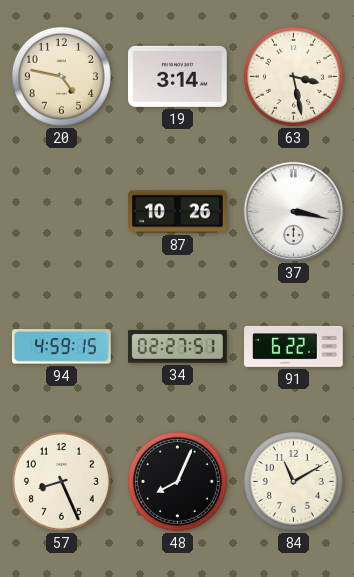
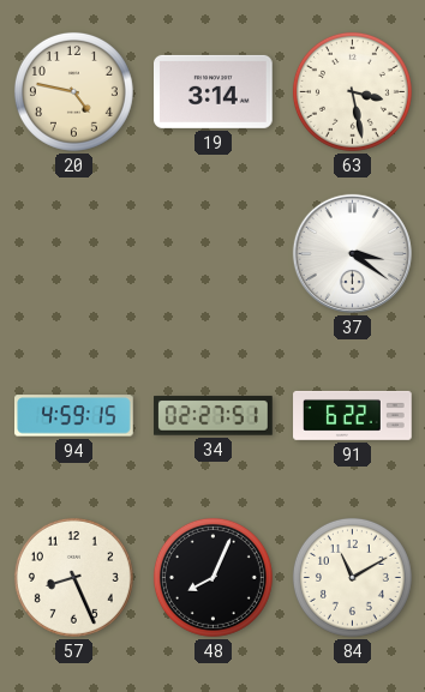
87: 10:26 -> none
37: 3:17 -> 3:21
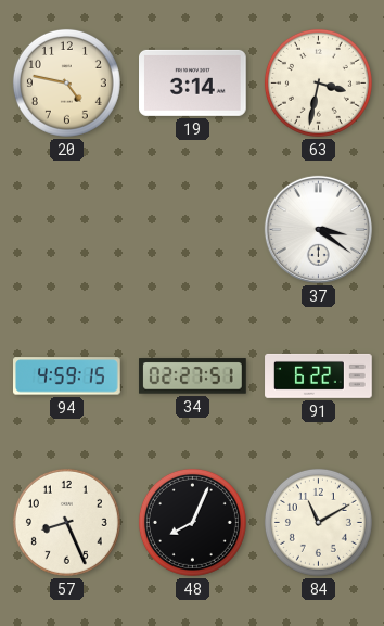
63: 3:28 -> 3:32
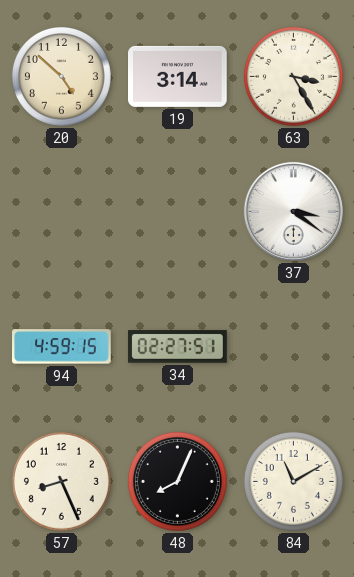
20: 4:47 -> 4:52
63: 3:32 -> 3:25
91: 6:22 -> none
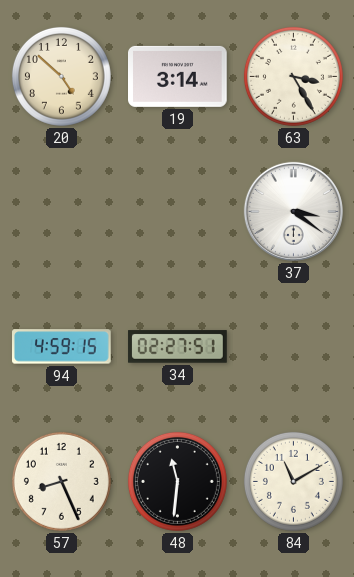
48: 8:04 -> 11:31
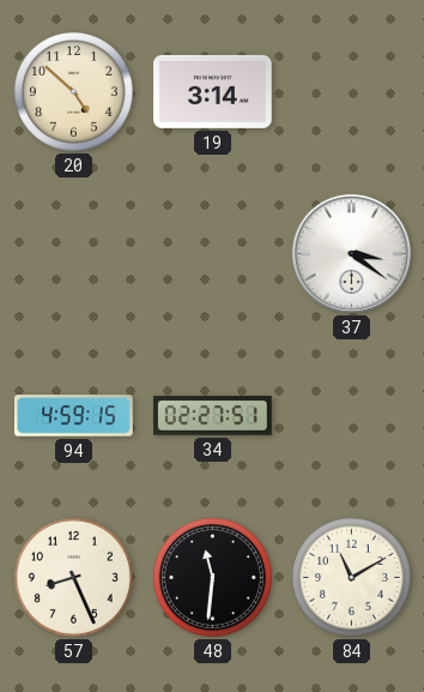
63: 3:25 -> none
